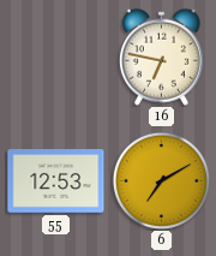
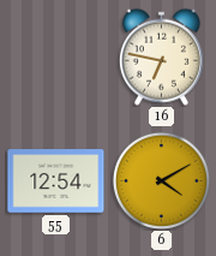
55: 12:53 -> 12:54
6: 7:10 -> 4:10
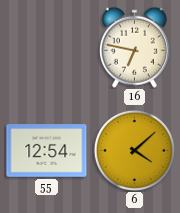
6: 4:10 -> 4:08
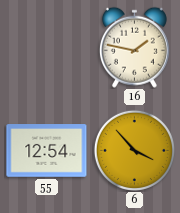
16: 6:47 -> 1:47
6: 4:08 -> 3:53
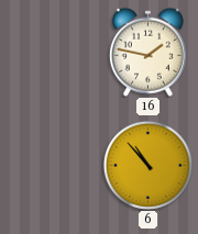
55: 12:54 -> none
6: 3:53 -> 10:53
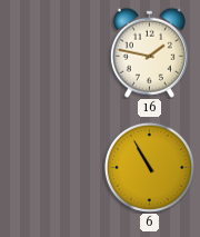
6: 10:53 -> 10:55
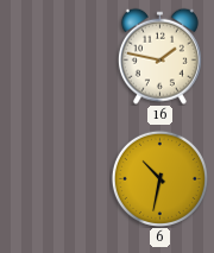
6: 10:55 -> 10:32
